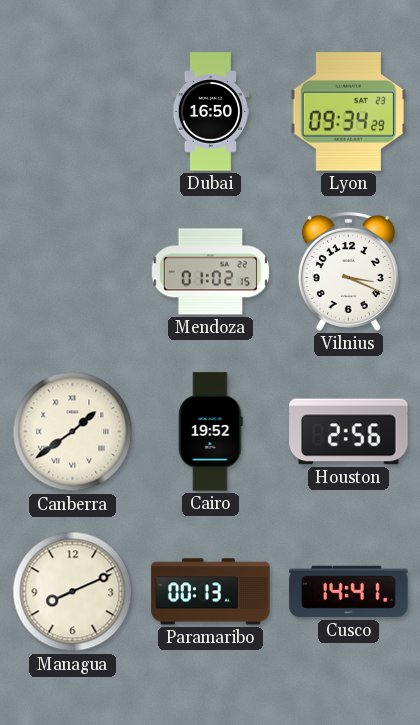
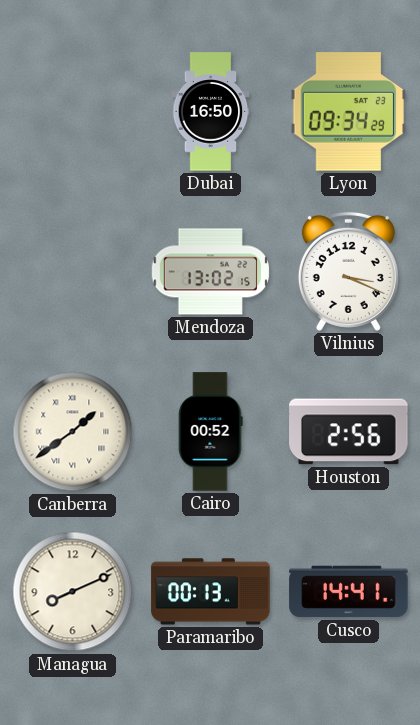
Mendoza: 01:02 -> 13:02
Cairo: 19:52 -> 00:52
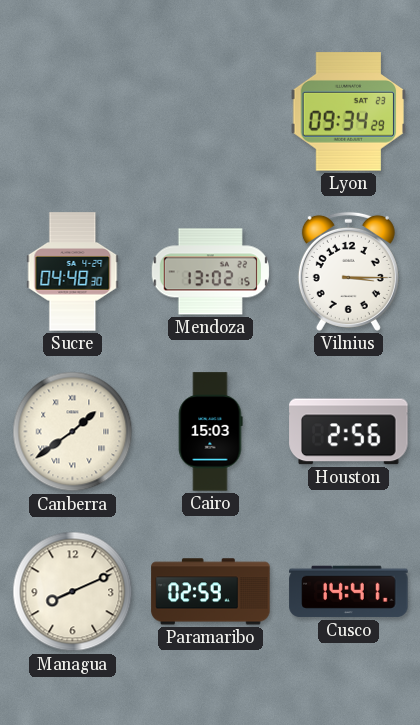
Dubai: 16:50 -> none
Sucre: none -> 04:48
Vilnius: 3:19 -> 3:15
Cairo: 00:52 -> 15:03
Paramaribo: 00:13 -> 02:59
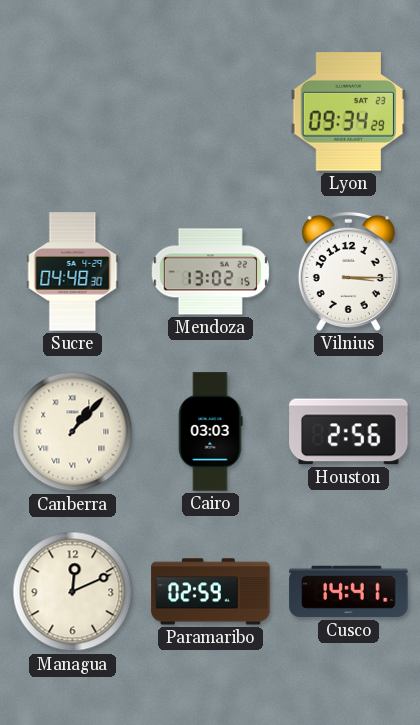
Canberra: 1:39 -> 1:07
Cairo: 15:03 -> 03:03
Managua: 8:11 -> 12:11
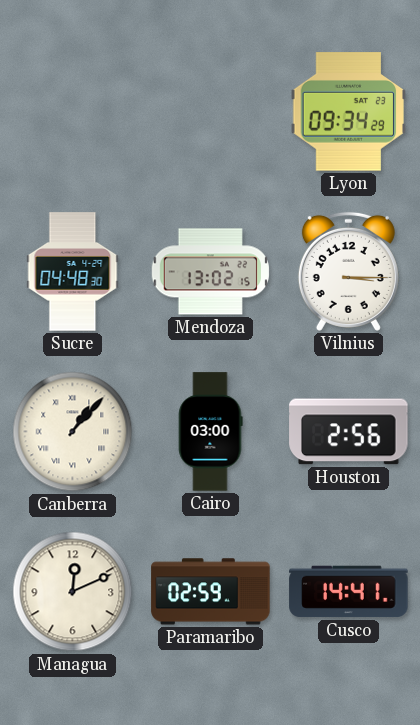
Cairo: 03:03 -> 03:00
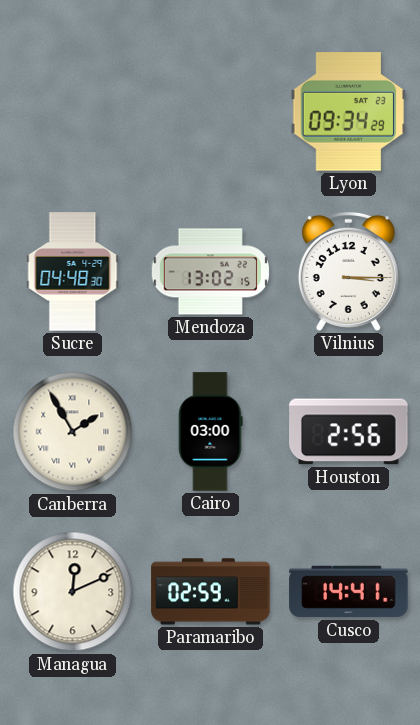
Canberra: 1:07 -> 1:55
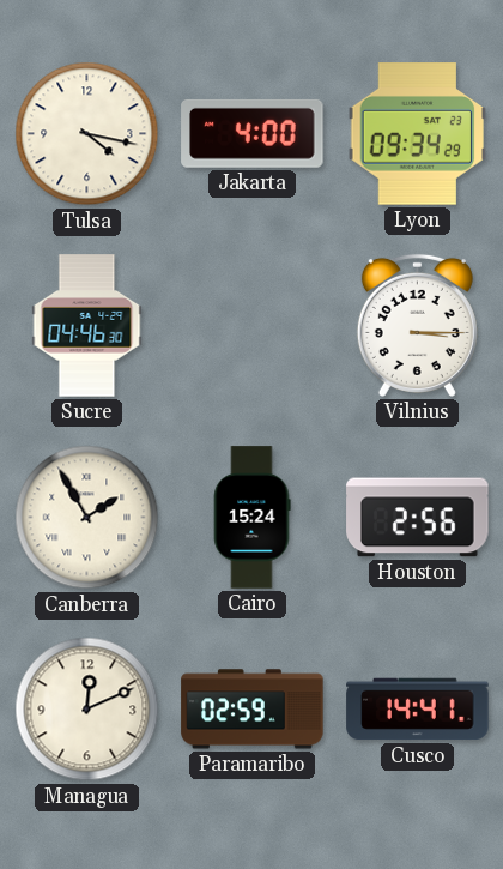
Tulsa: none -> 4:17
Jakarta: none -> 4:00
Sucre: 04:48 -> 04:46
Mendoza: 13:02 -> none
Cairo: 03:00 -> 15:24
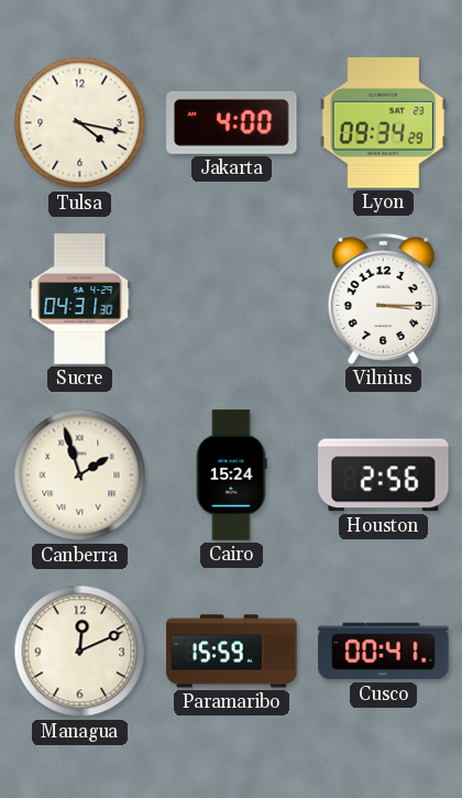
Sucre: 04:46 -> 04:31
Canberra: 1:55 -> 1:57
Paramaribo: 02:59 -> 15:59
Cusco: 14:41 -> 00:41
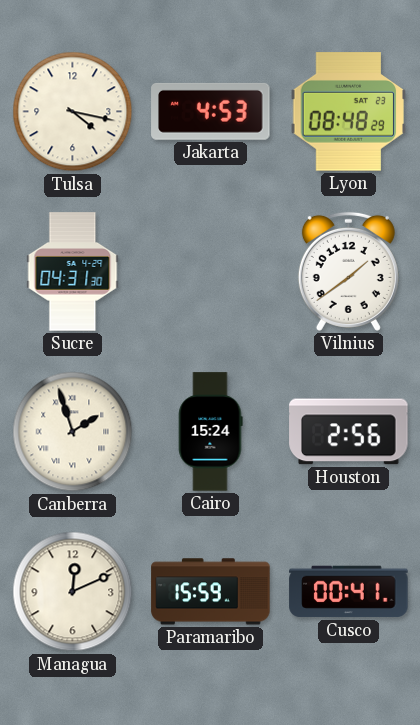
Jakarta: 4:00 -> 4:53
Lyon: 09:34 -> 08:48
Vilnius: 3:15 -> 1:39
